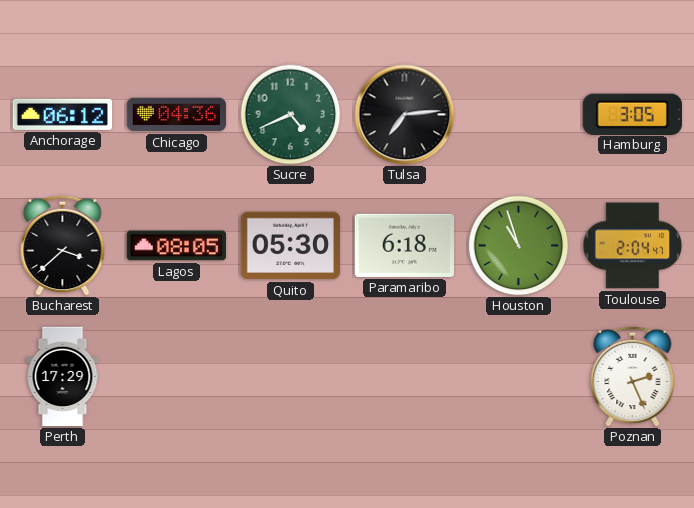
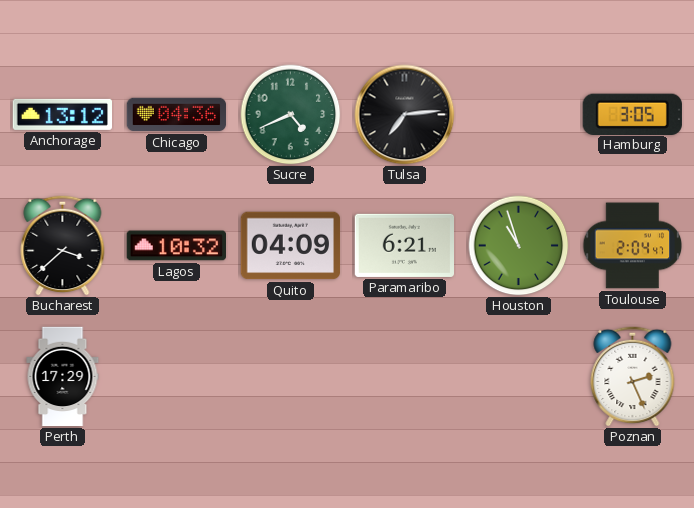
Anchorage: 06:12 -> 13:12
Lagos: 08:05 -> 10:32
Quito: 05:30 -> 04:09
Paramaribo: 6:18 -> 6:21
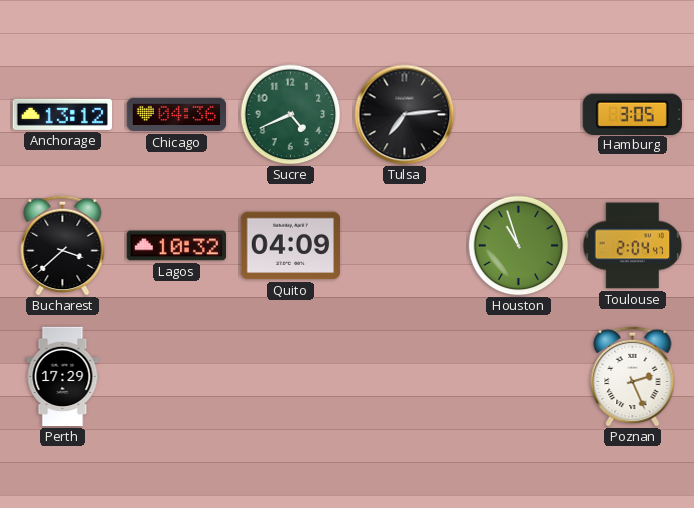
Paramaribo: 6:21 -> none
